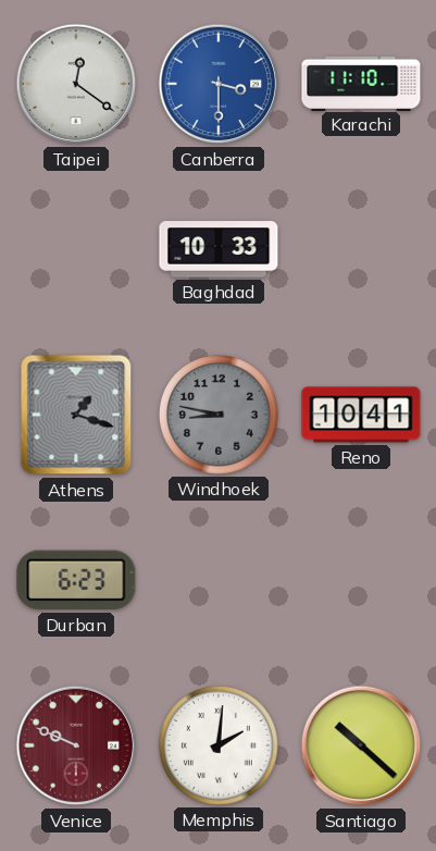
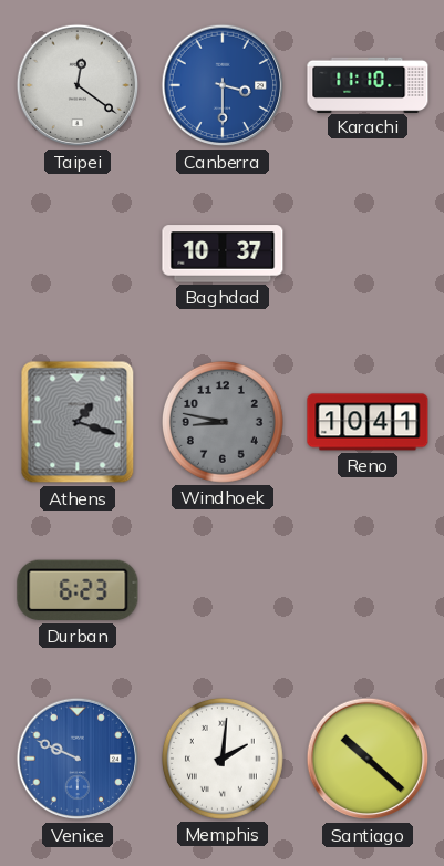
Baghdad: 10:33 -> 10:37
Venice dial: burgundy -> blue
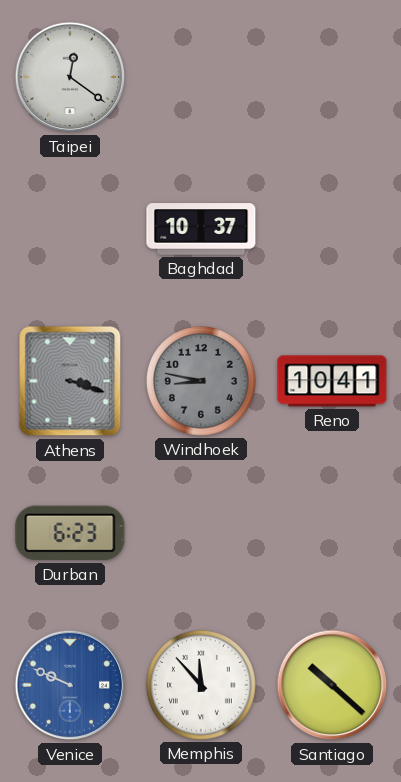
Canberra: 3:30 -> none
Karachi: 11:10 -> none
Athens: 1:18 -> 3:18
Memphis: 2:01 -> 11:53
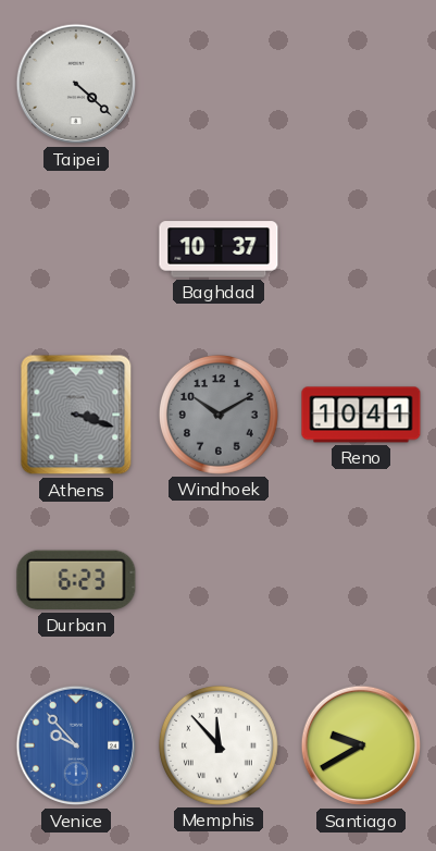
Taipei: 12:21 -> 4:22
Windhoek: 8:47 -> 10:10
Venice: 9:49 -> 9:53
Santiago: 10:22 -> 9:40
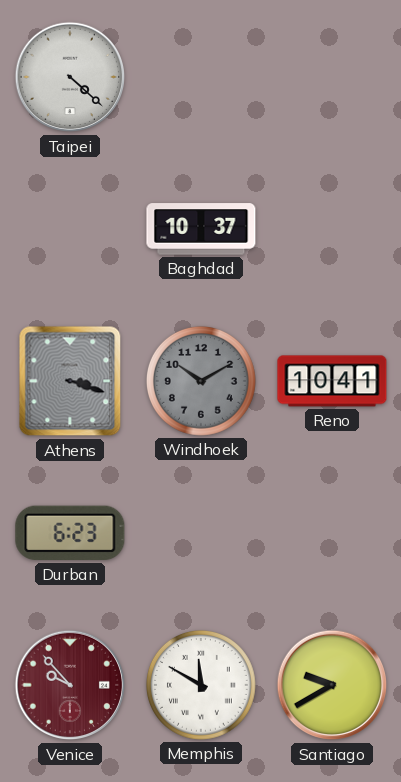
Venice dial: blue -> burgundy
Memphis: 11:53 -> 11:50
